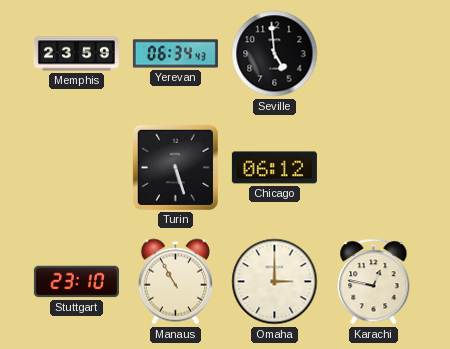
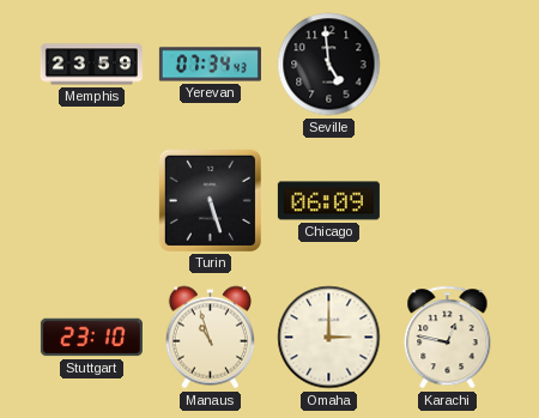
Yerevan: 06:34 -> 07:34
Chicago: 06:12 -> 06:09
Manaus: 10:55 -> 10:57
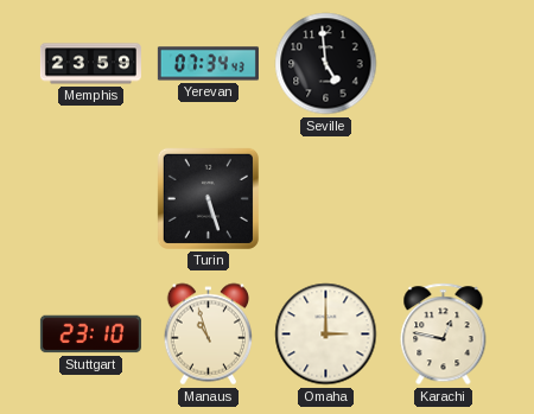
Chicago: 06:09 -> none
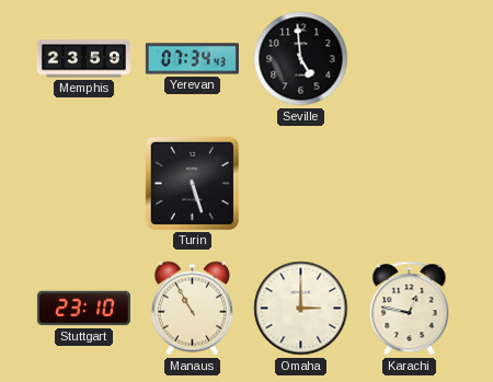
Manaus: 10:57 -> 10:55
